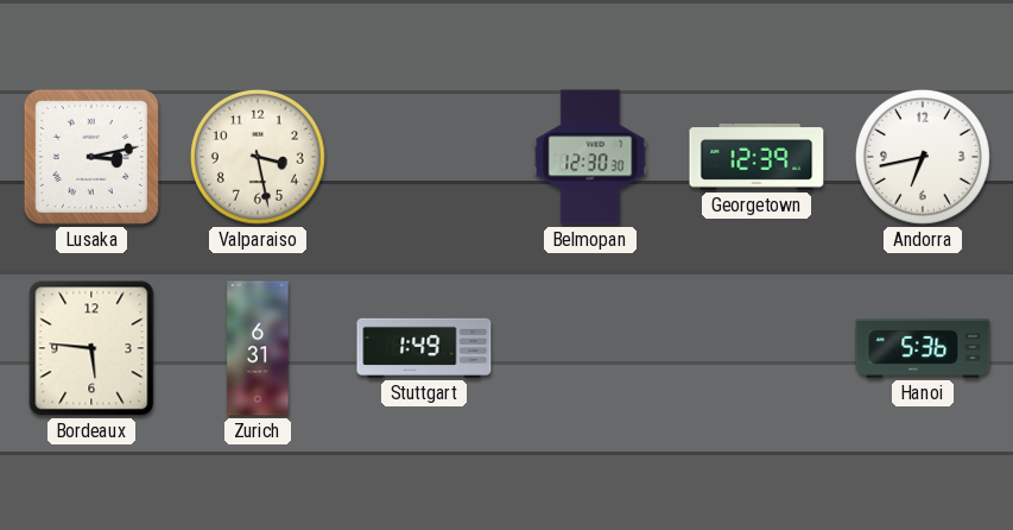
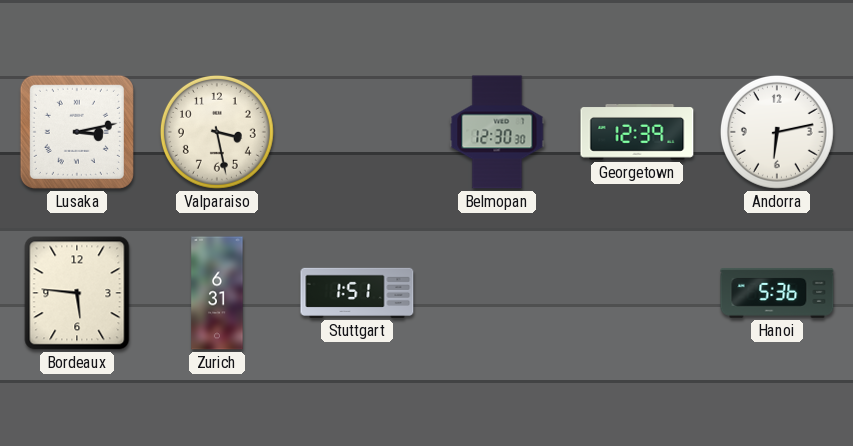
Andorra: 6:43 -> 6:13
Stuttgart: 1:49 -> 1:51
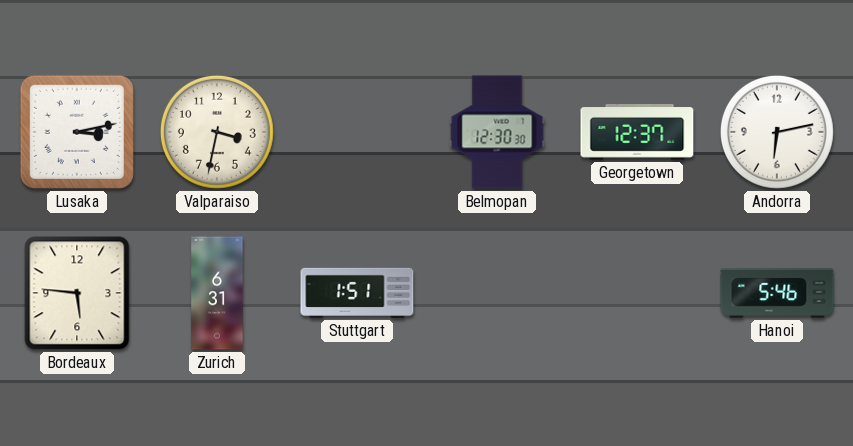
Valparaiso: 3:28 -> 3:32
Georgetown: 12:39 -> 12:37
Hanoi: 5:36 -> 5:46
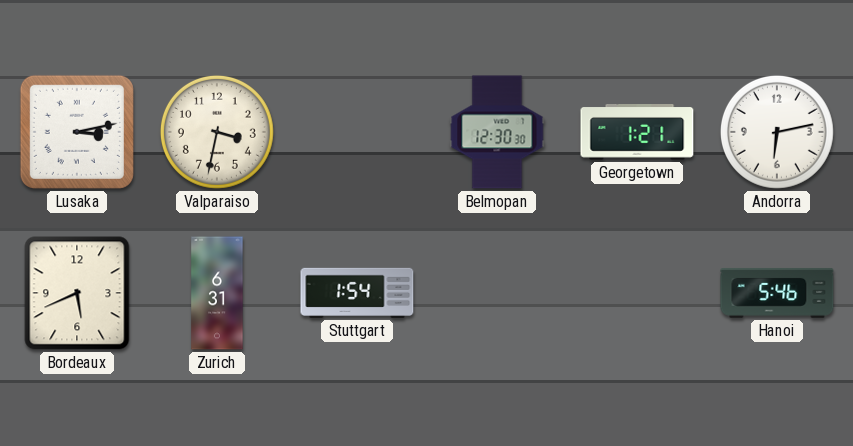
Georgetown: 12:37 -> 1:21
Bordeaux: 5:46 -> 5:41
Stuttgart: 1:51 -> 1:54
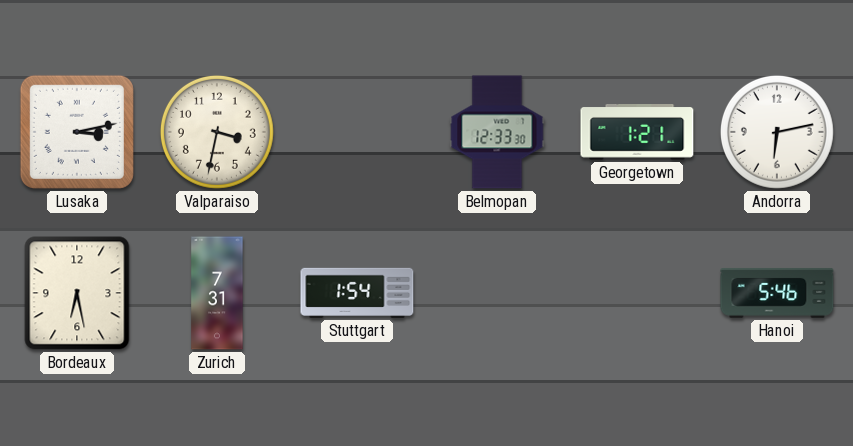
Belmopan: 12:30 -> 12:33
Bordeaux: 5:41 -> 6:28
Zurich: 6:31 -> 7:31
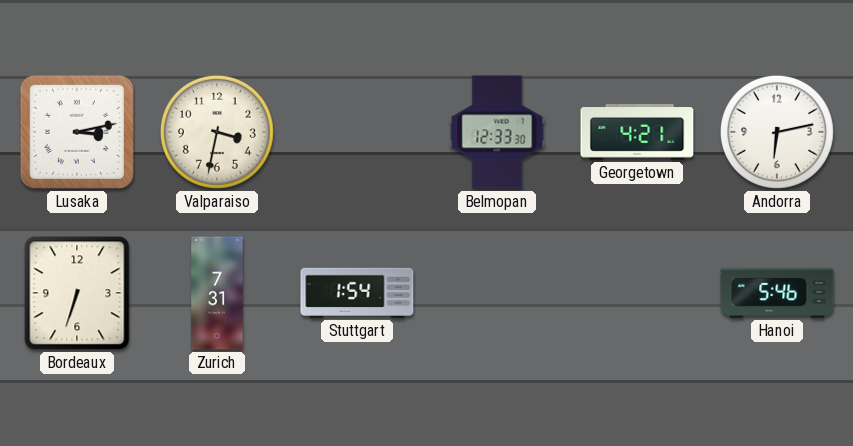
Georgetown: 1:21 -> 4:21
Bordeaux: 6:28 -> 6:33
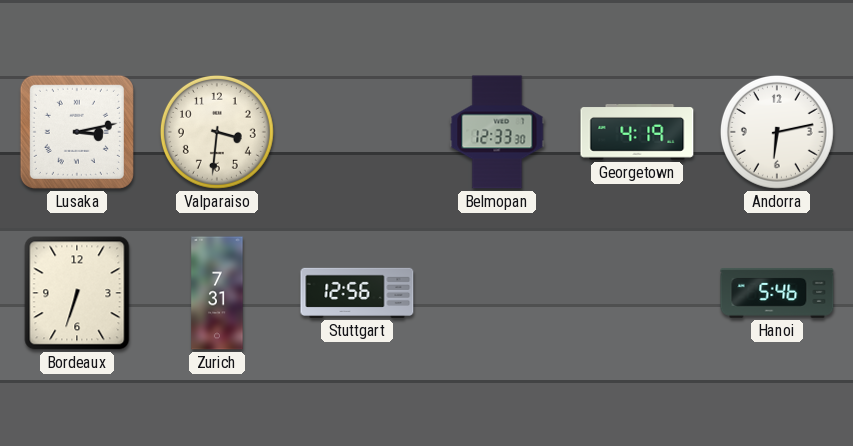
Valparaiso: 3:32 -> 3:31
Georgetown: 4:21 -> 4:19
Stuttgart: 1:54 -> 12:56
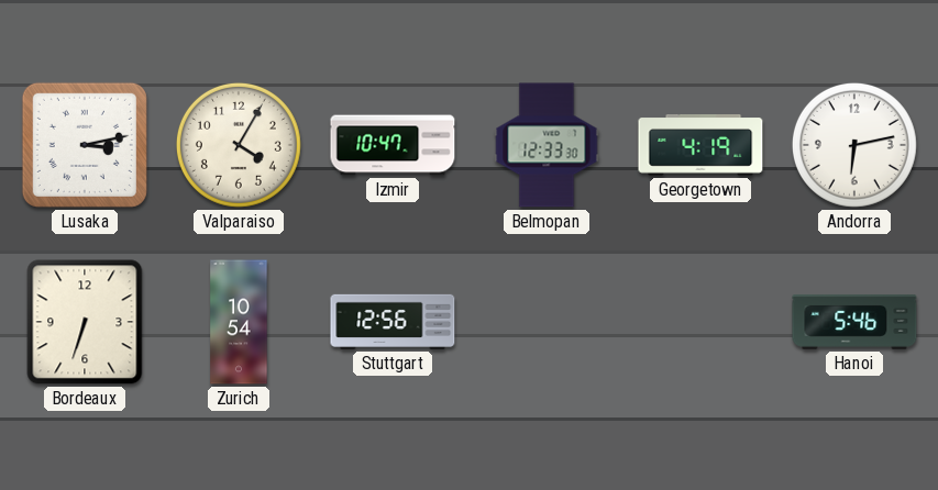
Valparaiso: 3:31 -> 4:05
Izmir: none -> 10:47
Zurich: 7:31 -> 10:54
